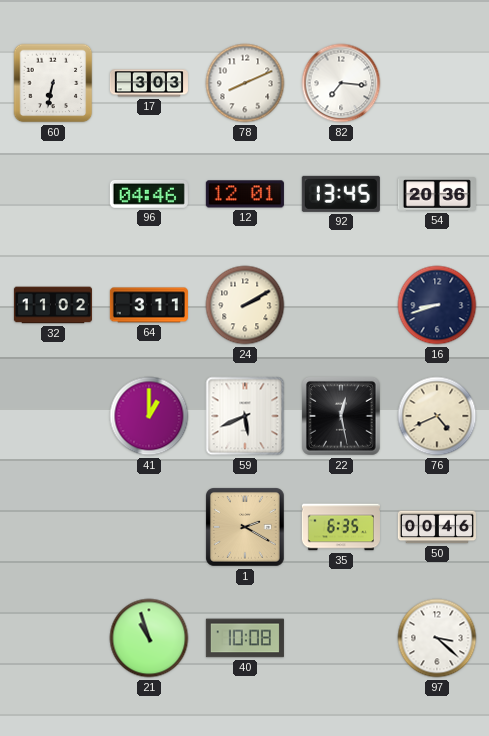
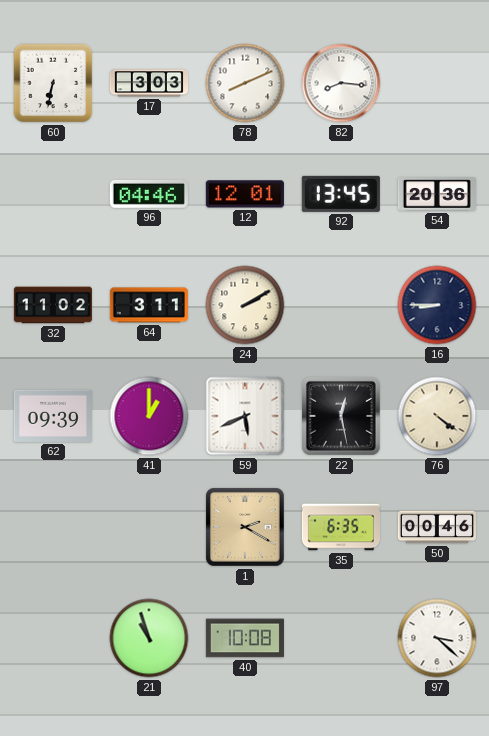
82: 7:16 -> 8:16
16: 8:42 -> 8:45
62: none -> 09:39
76: 4:41 -> 4:21
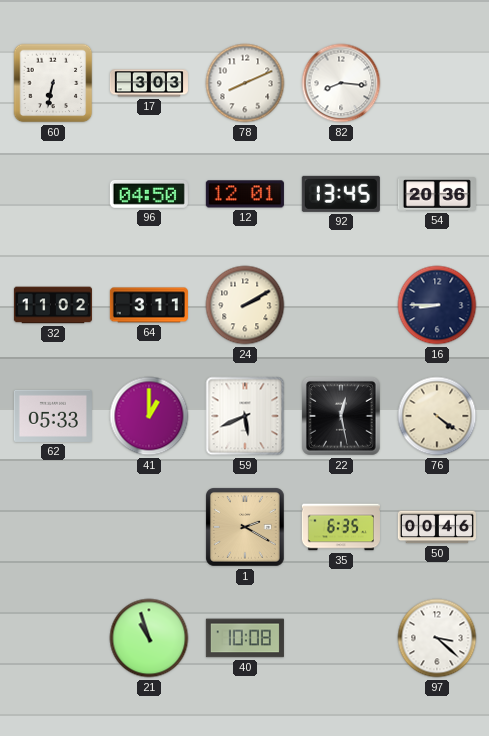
96: 04:46 -> 04:50
62: 09:39 -> 05:33
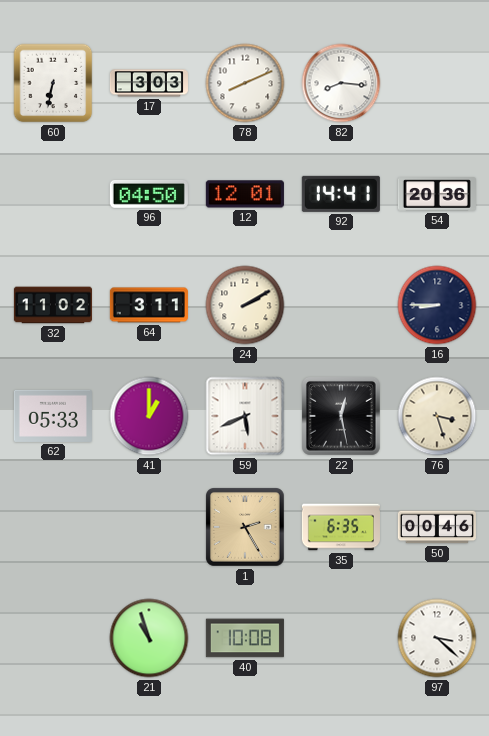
92: 13:45 -> 14:41
76: 4:21 -> 3:27
1: 2:20 -> 2:25
